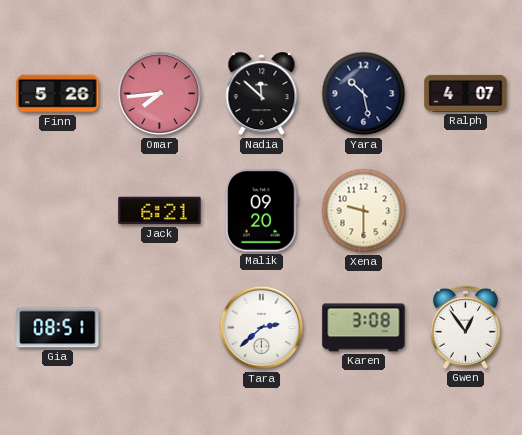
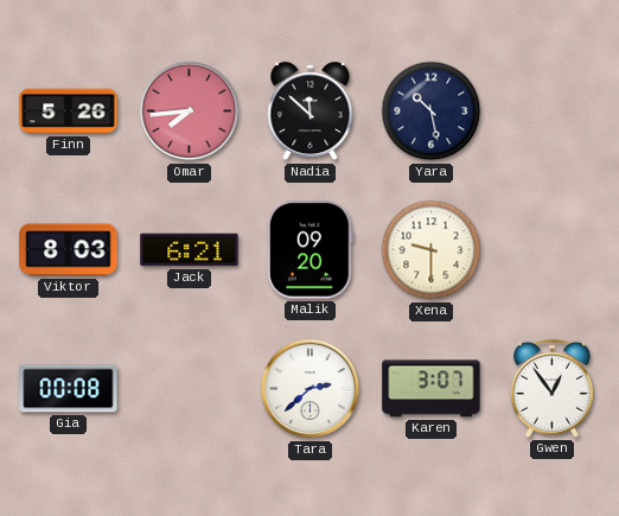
Ralph: 4:07 -> none
Viktor: none -> 8:03
Gia: 08:51 -> 00:08
Karen: 3:08 -> 3:07
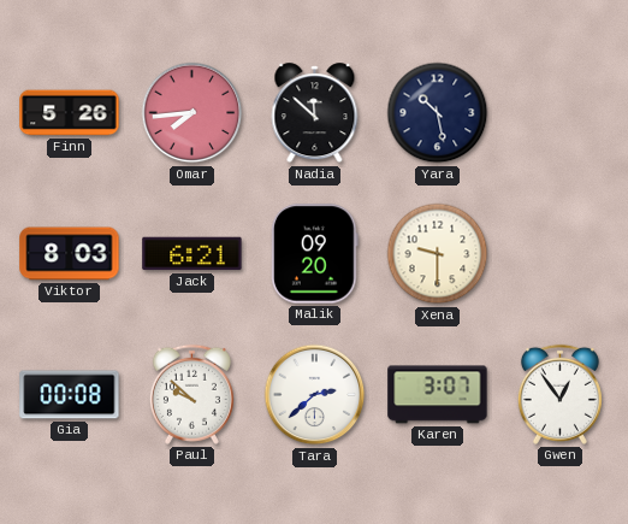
Paul: none -> 9:52
